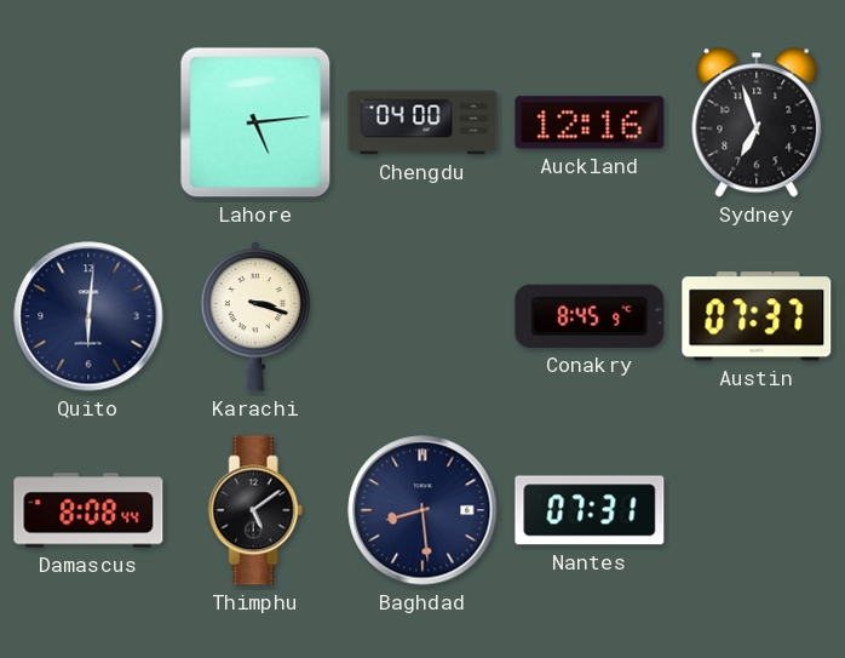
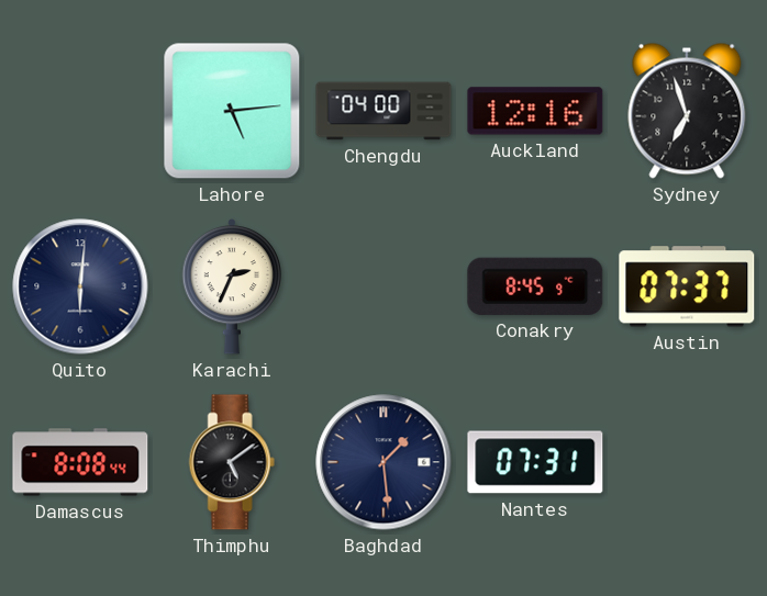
Karachi: 3:18 -> 2:34
Baghdad: 8:29 -> 1:29
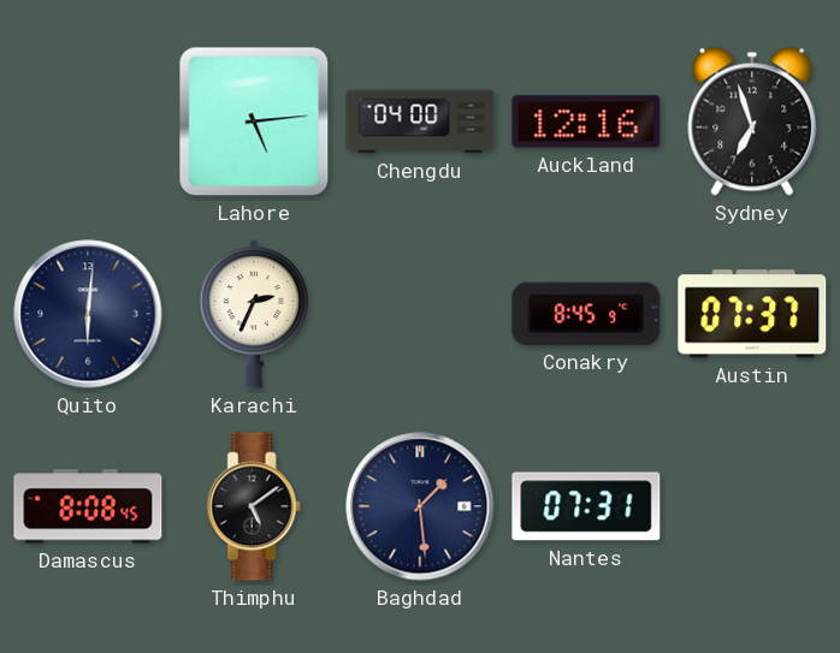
Damascus: 8:08:44 -> 8:08:45
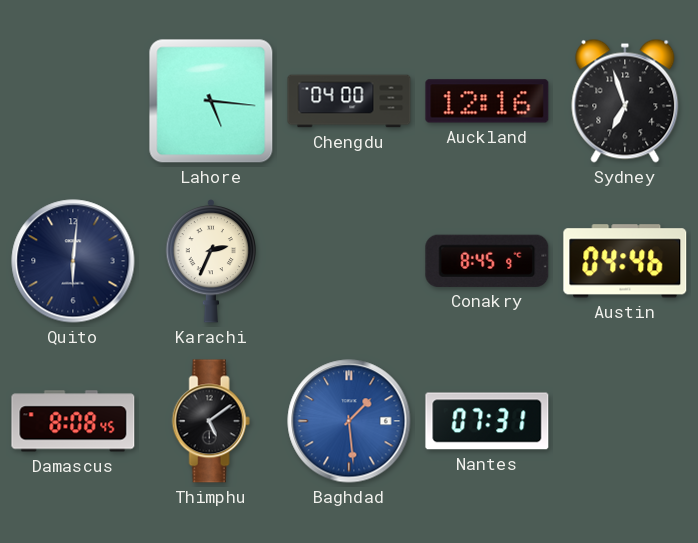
Lahore: 5:14 -> 5:16
Austin: 07:37 -> 04:46
Baghdad dial: navy -> blue
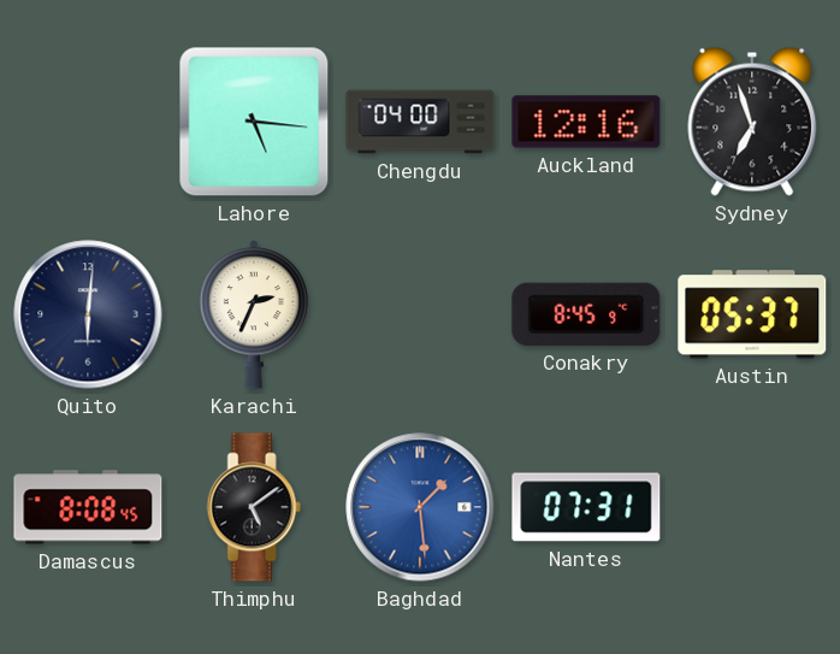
Austin: 04:46 -> 05:37
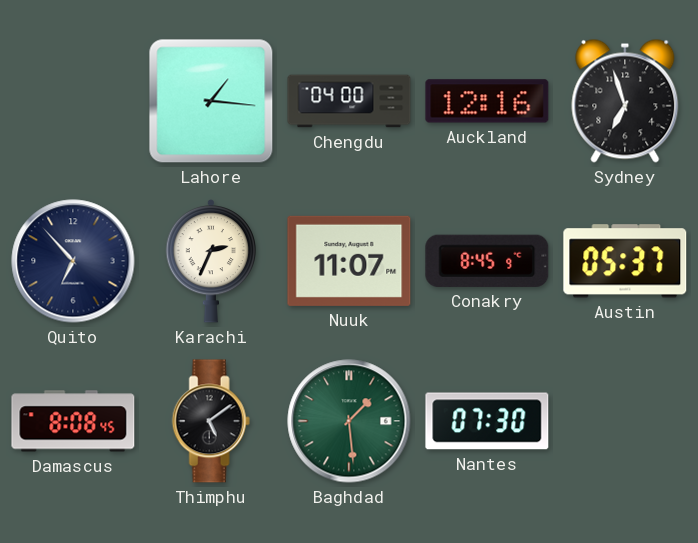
Lahore: 5:16 -> 1:16
Quito: 6:01 -> 6:53
Nuuk: none -> 11:07
Baghdad dial: blue -> green
Nantes: 07:31 -> 07:30
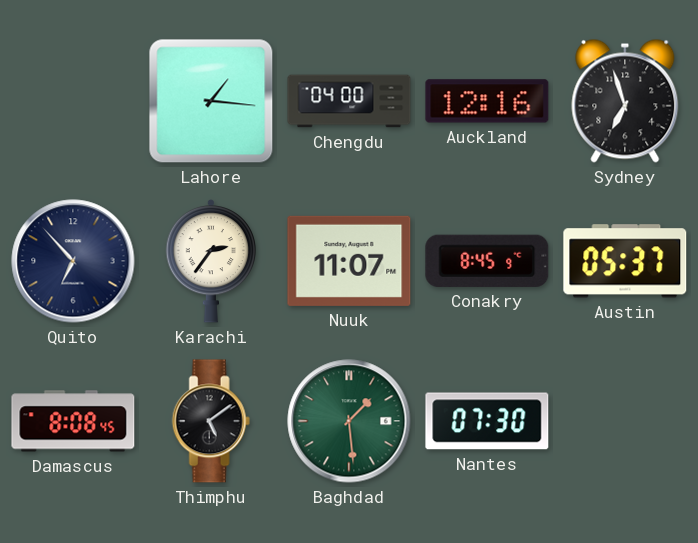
Karachi: 2:34 -> 2:36
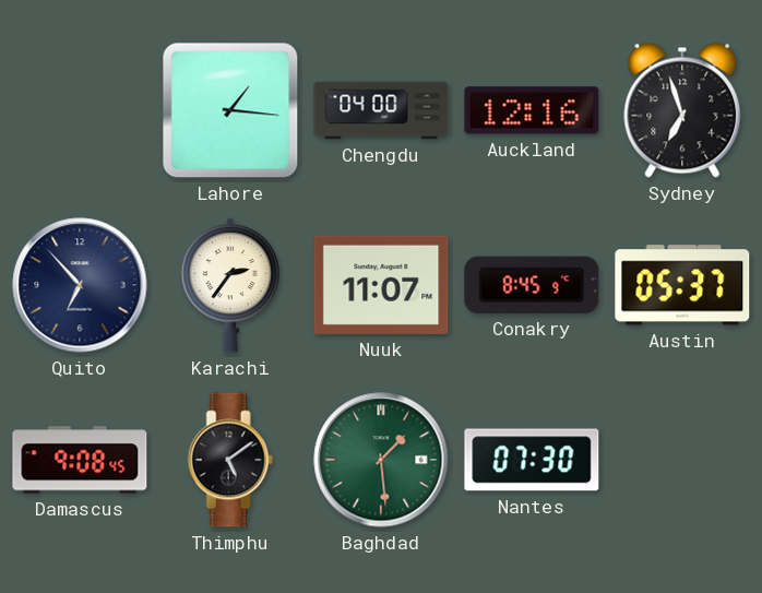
Damascus: 8:08 -> 9:08
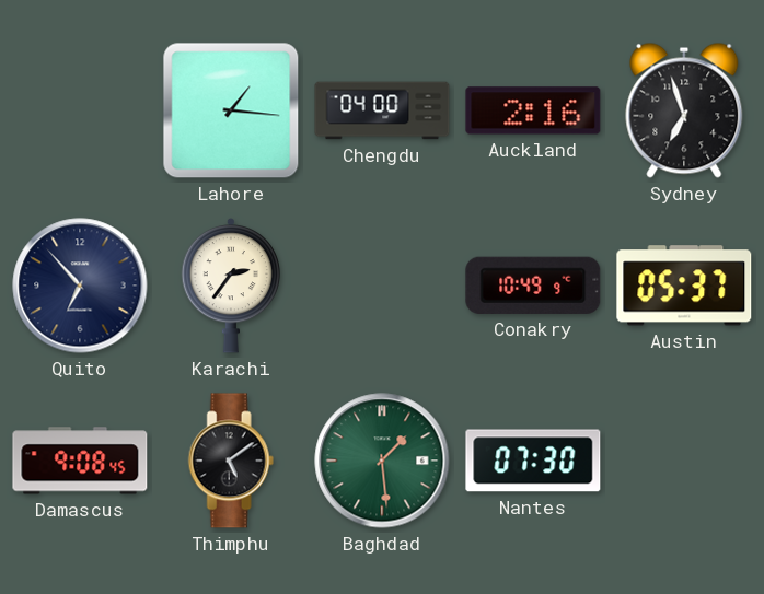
Auckland: 12:16 -> 2:16
Nuuk: 11:07 -> none
Conakry: 8:45 -> 10:49
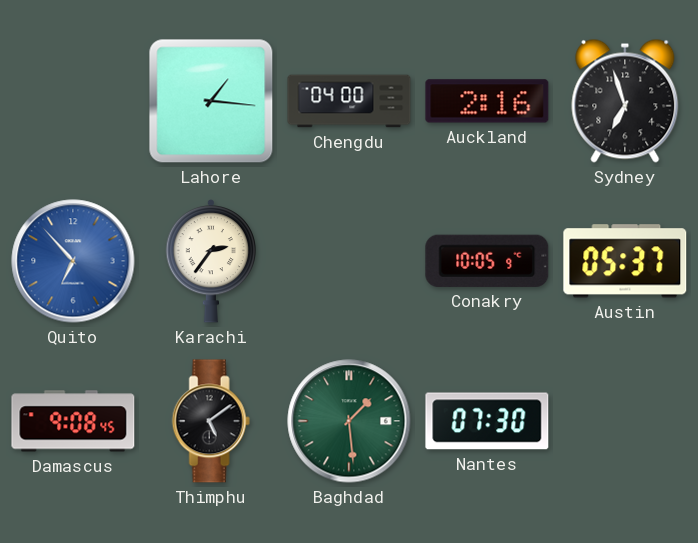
Quito dial: navy -> blue
Conakry: 10:49 -> 10:05
